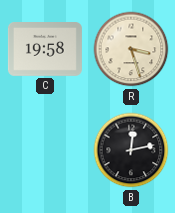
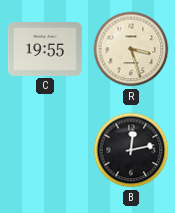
C: 19:58 -> 19:55
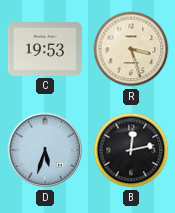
C: 19:55 -> 19:53
D: none -> 5:33
